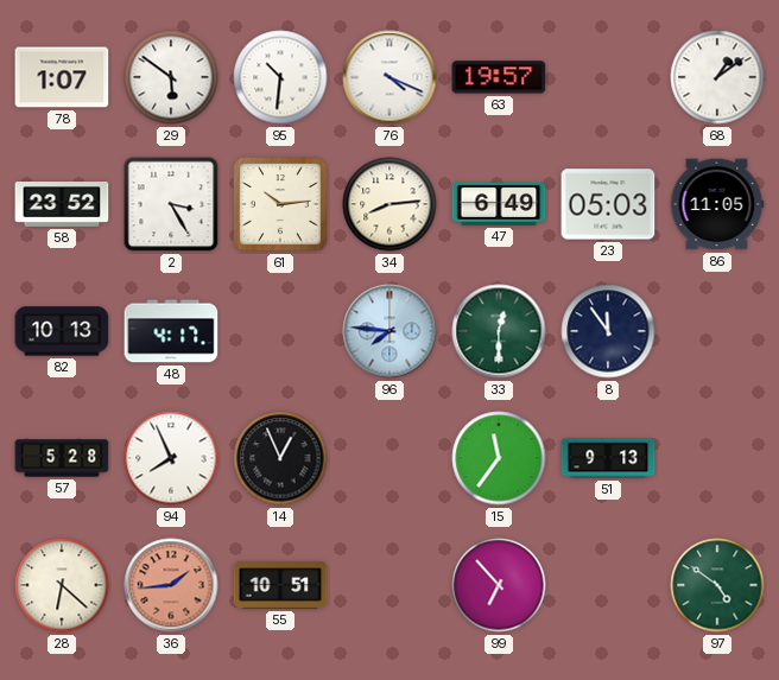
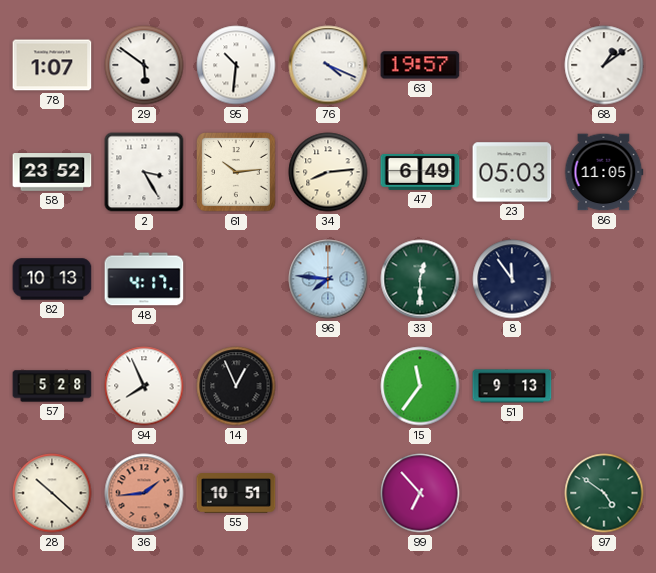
28: 6:22 -> 10:22
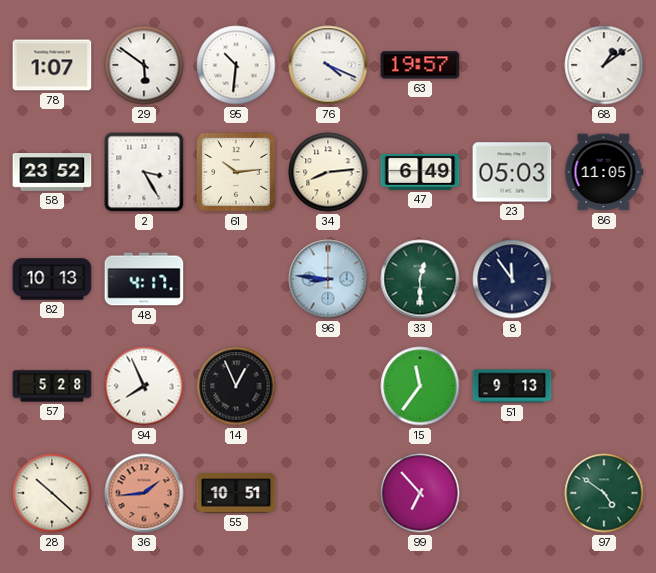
96: 7:46 -> 8:46
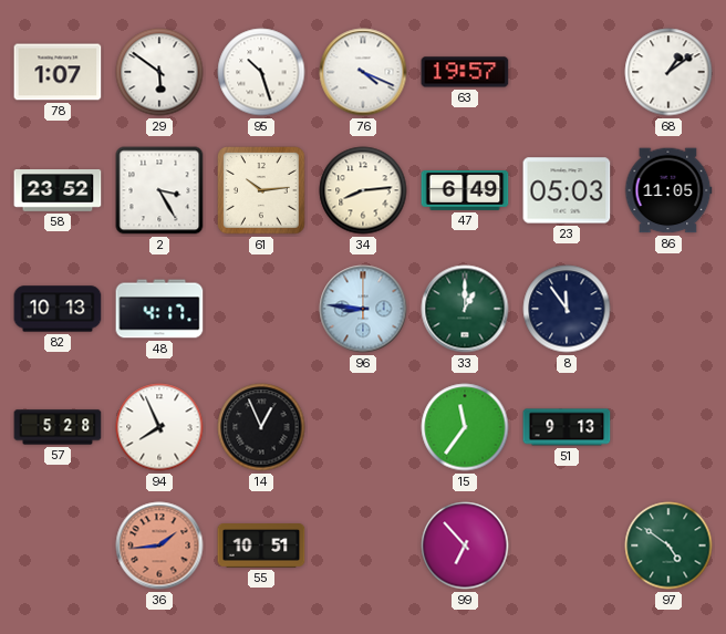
95: 10:31 -> 10:27
33: 12:30 -> 1:00
28: 10:22 -> none
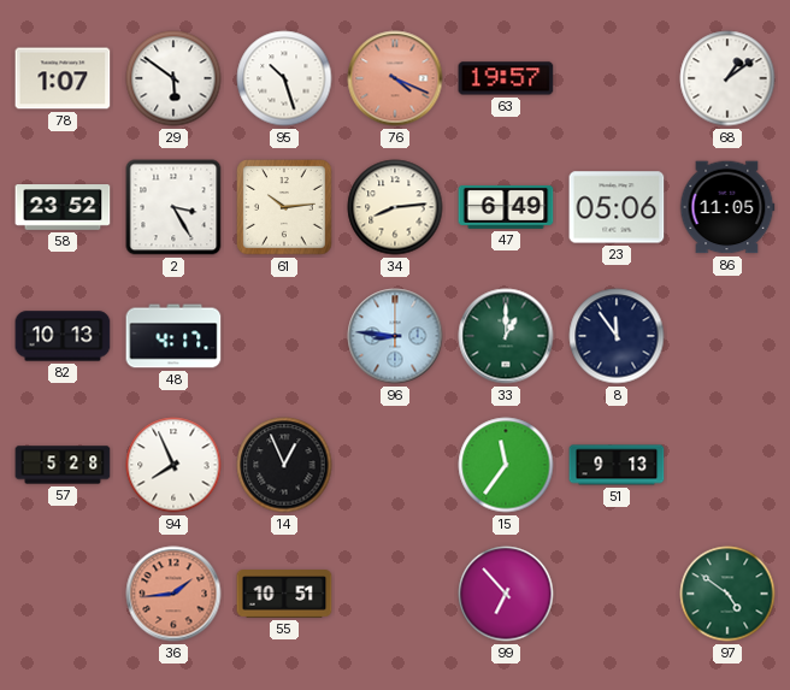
76 dial: white -> salmon
23: 05:03 -> 05:06
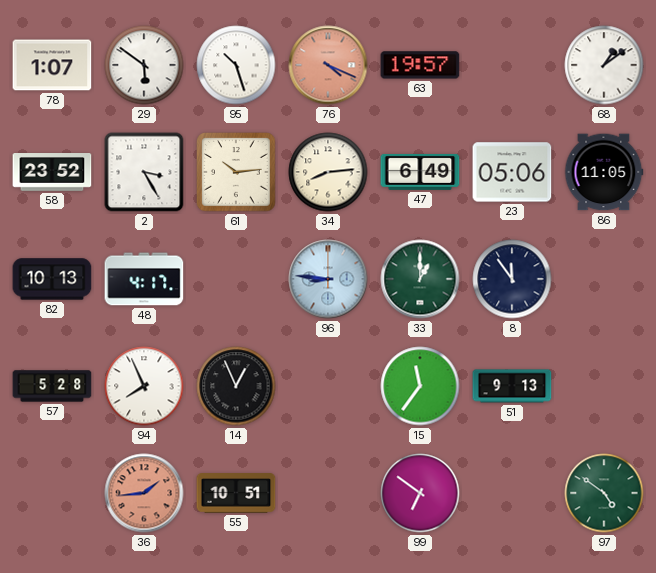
99: 6:53 -> 6:51
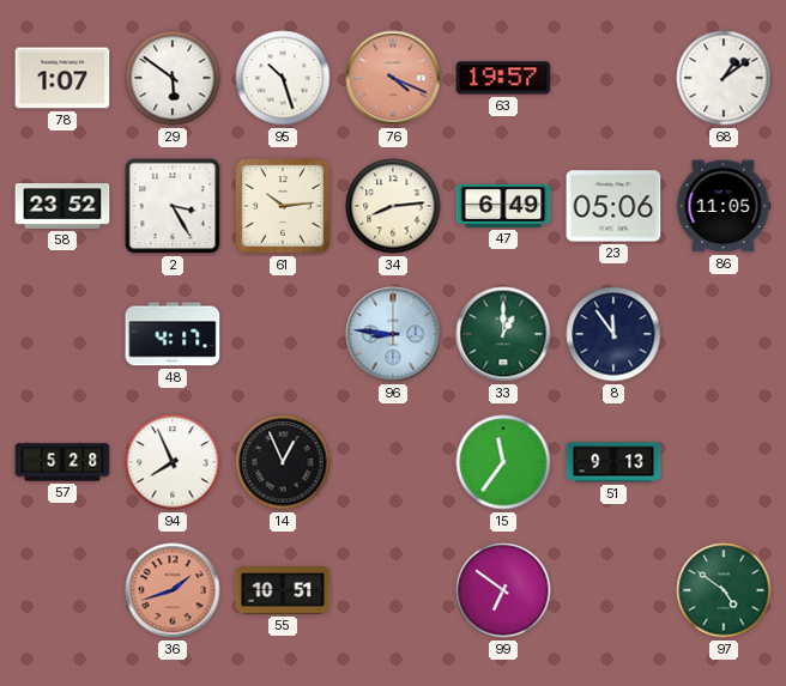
82: 10:13 -> none
36: 1:44 -> 1:42
